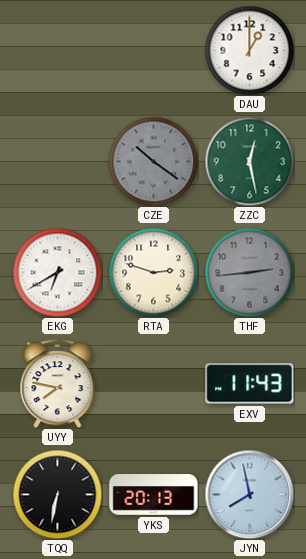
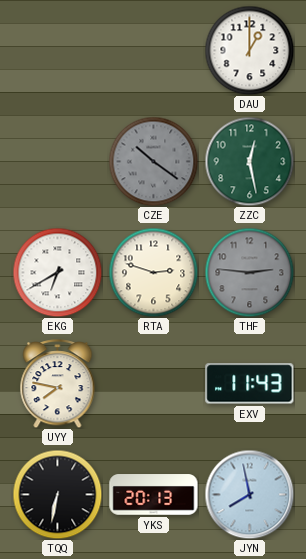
THF: 2:44 -> 2:46
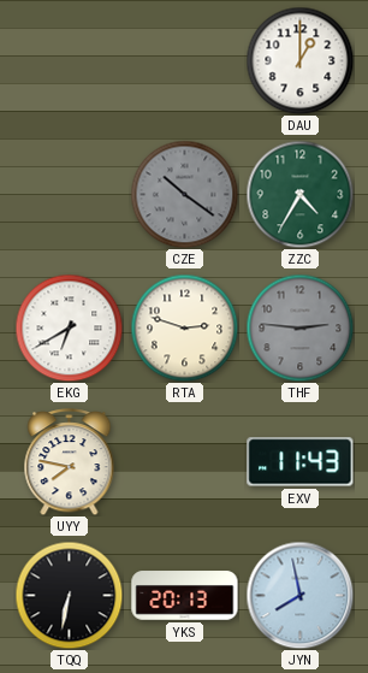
ZZC: 12:28 -> 4:35
